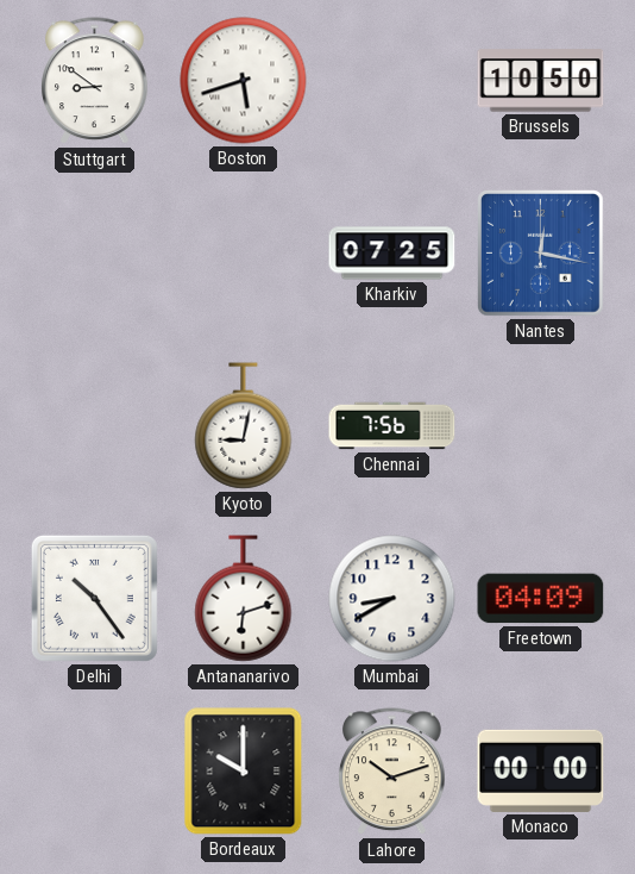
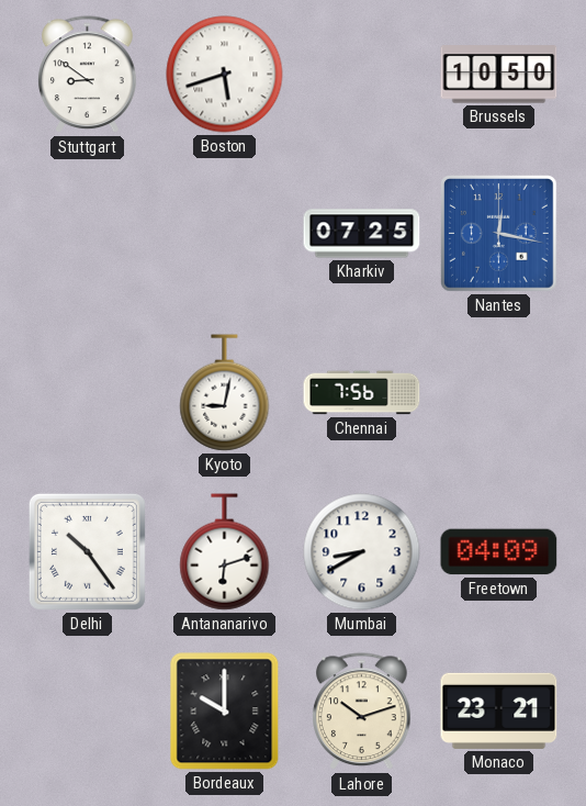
Monaco: 00:00 -> 23:21
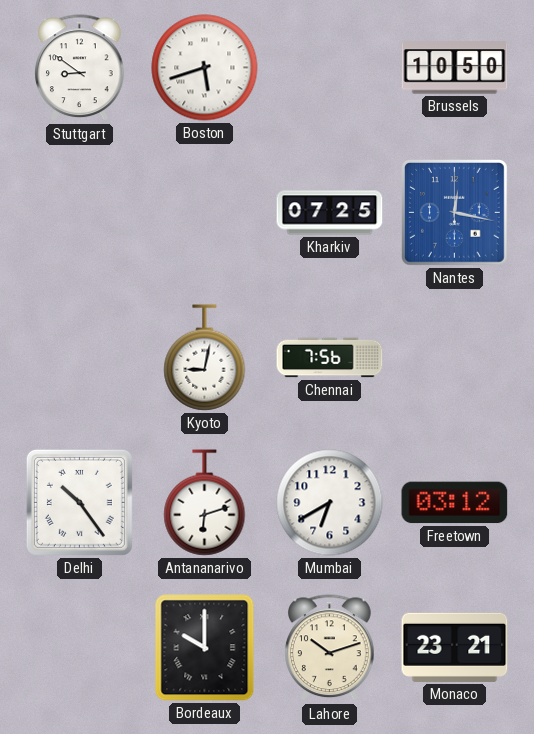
Mumbai: 8:40 -> 6:40
Freetown: 04:09 -> 03:12
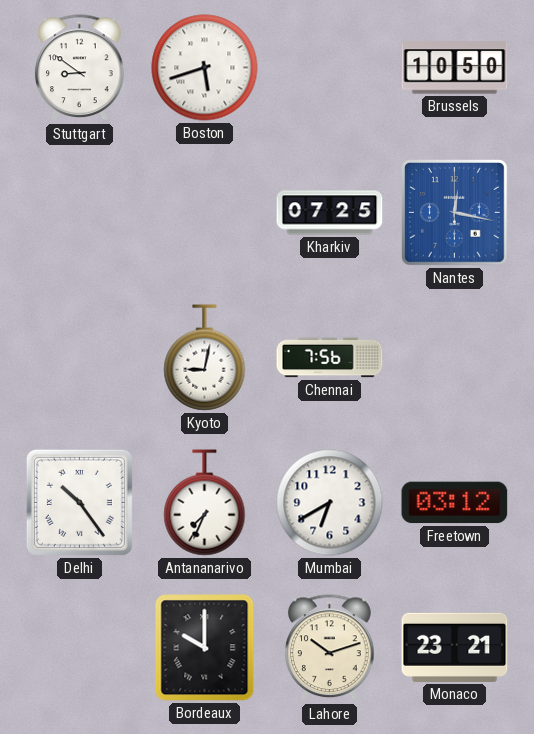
Antananarivo: 6:12 -> 7:34
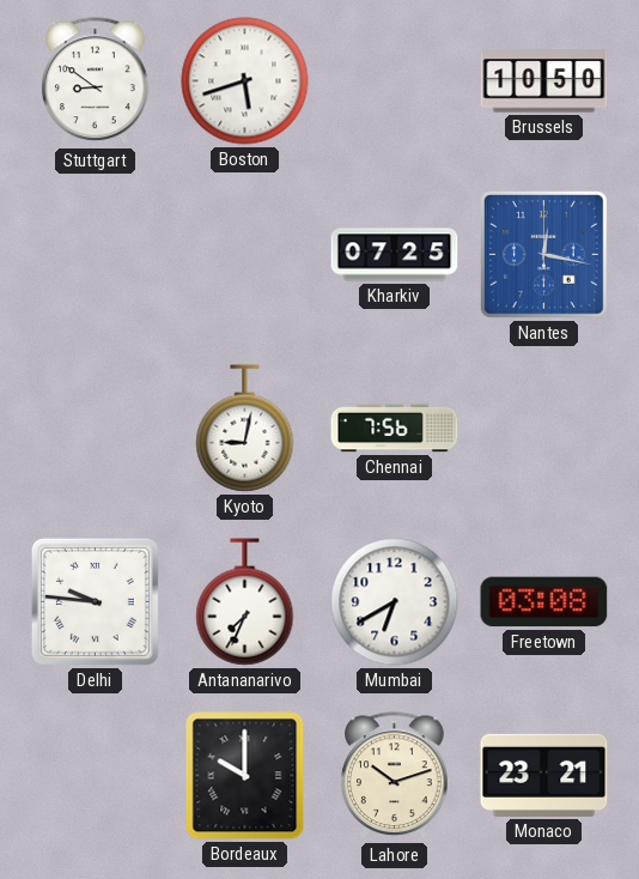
Delhi: 10:24 -> 9:46
Freetown: 03:12 -> 03:08
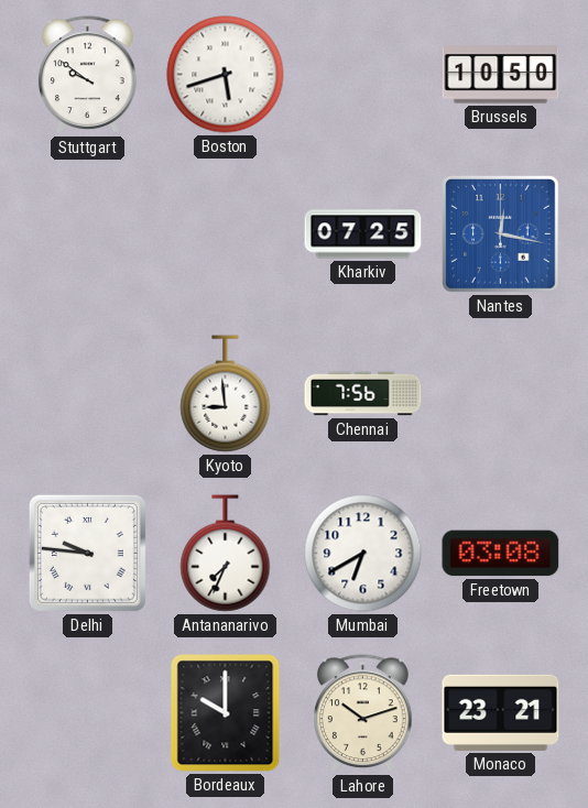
Stuttgart: 8:51 -> 9:51
Kyoto: 9:02 -> 8:59
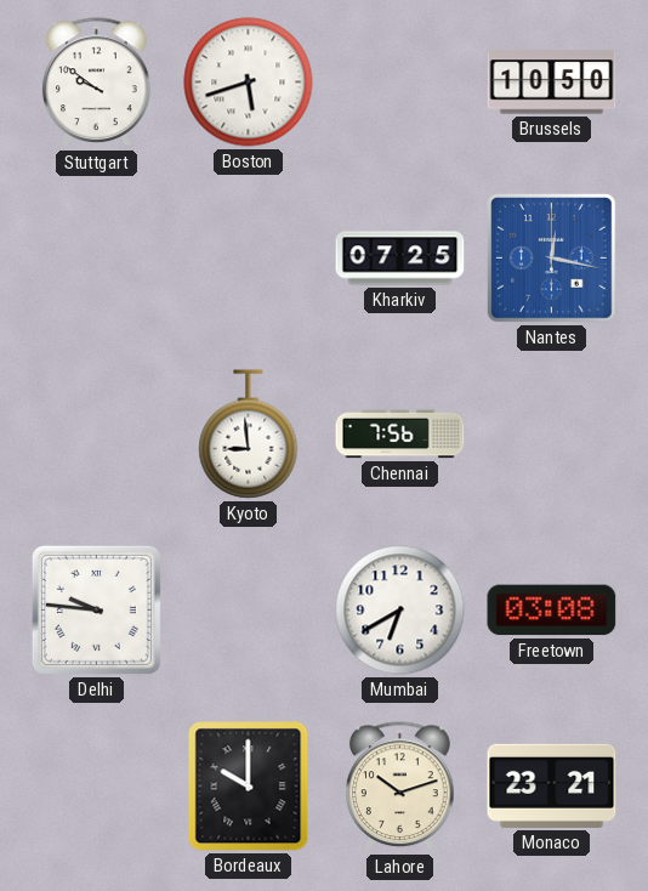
Antananarivo: 7:34 -> none
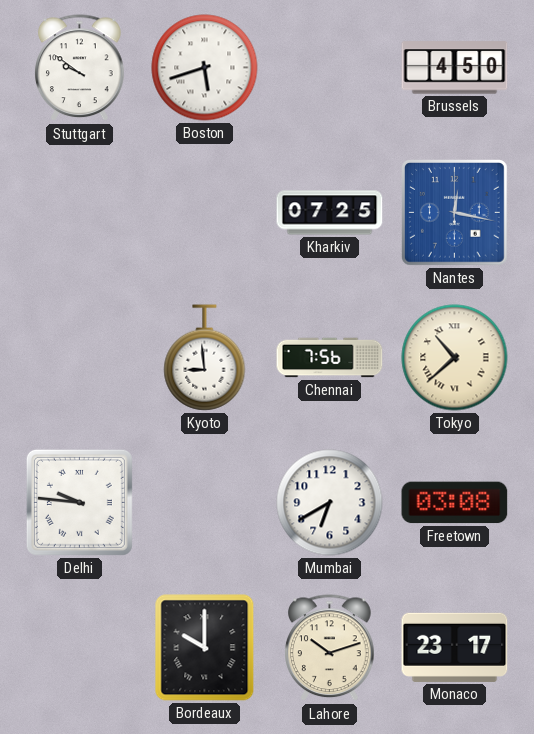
Brussels: 10:50 -> 4:50
Tokyo: none -> 10:38
Monaco: 23:21 -> 23:17
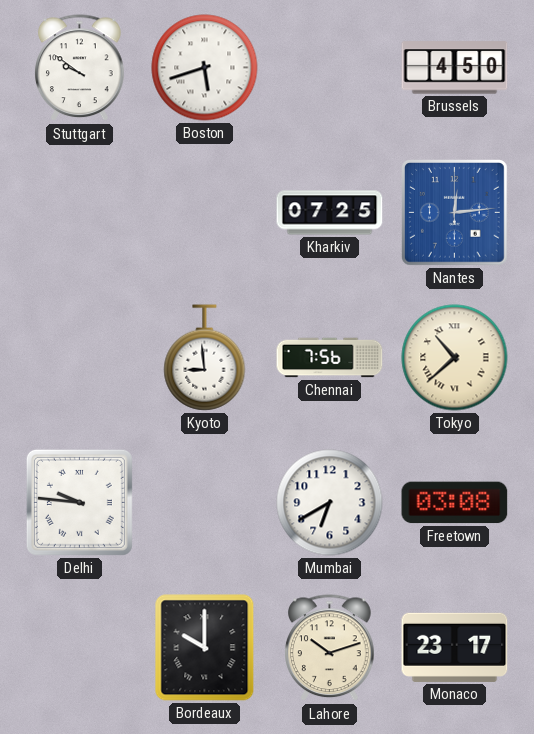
Nantes: 12:17 -> 12:14
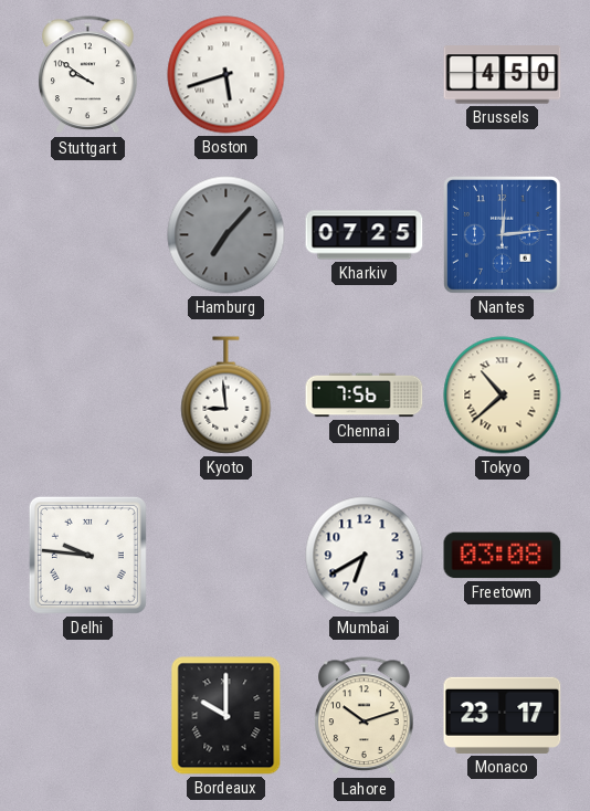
Hamburg: none -> 7:07
